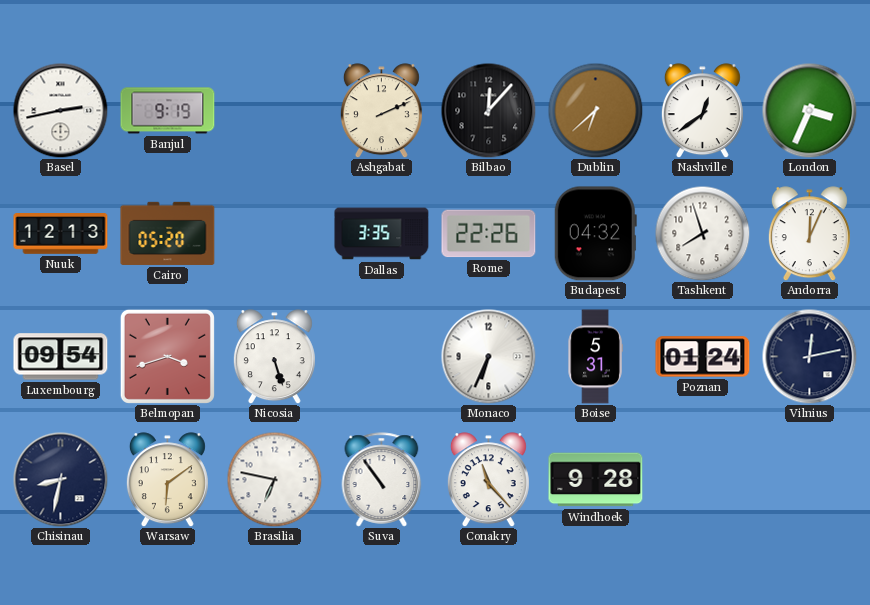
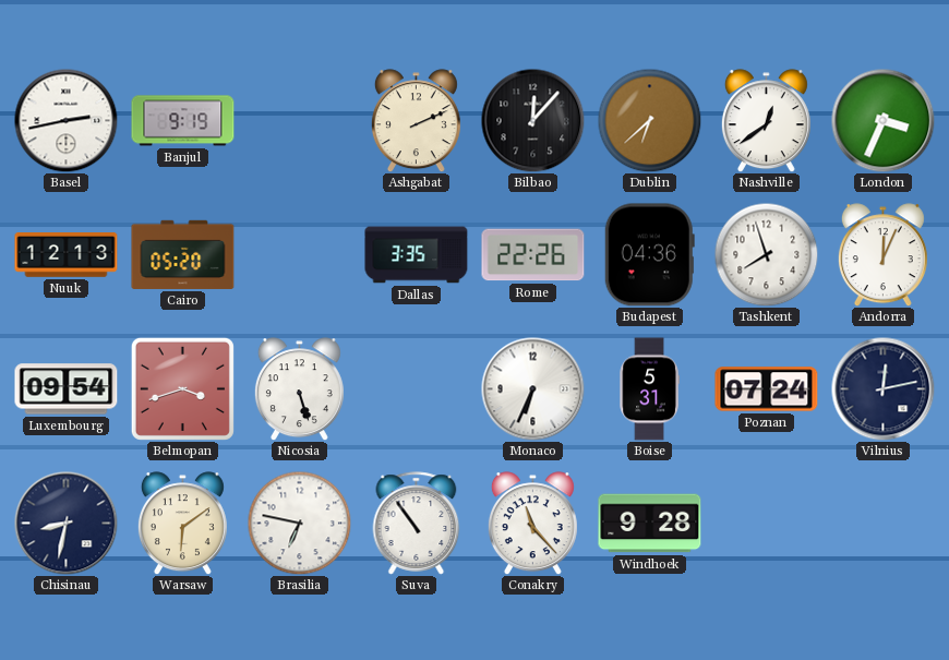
Budapest: 04:32 -> 04:36
Poznan: 01:24 -> 07:24
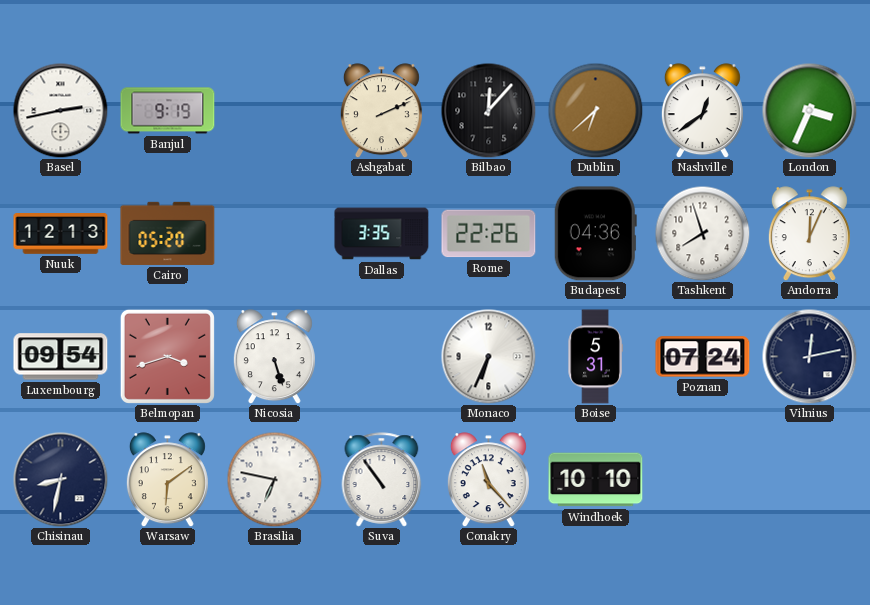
Windhoek: 9:28 -> 10:10
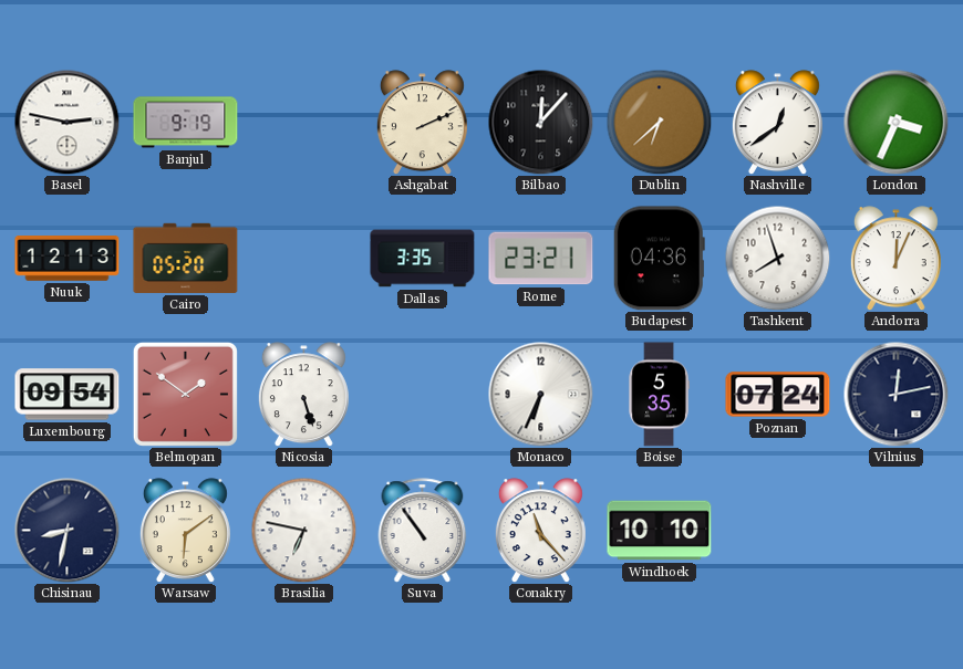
Basel: 2:43 -> 2:47
Rome: 22:26 -> 23:21
Belmopan: 3:42 -> 1:51
Boise: 5:31 -> 5:35
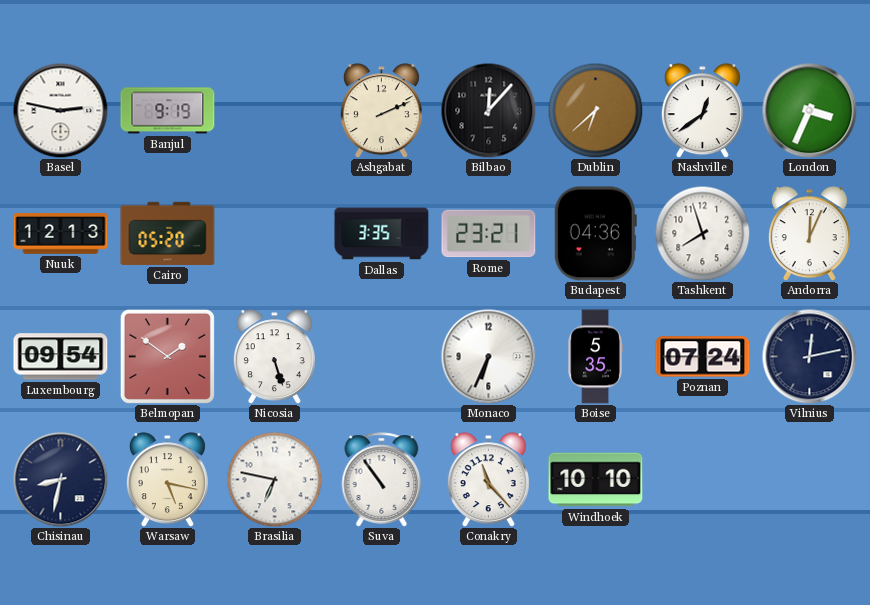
Warsaw: 6:09 -> 5:17
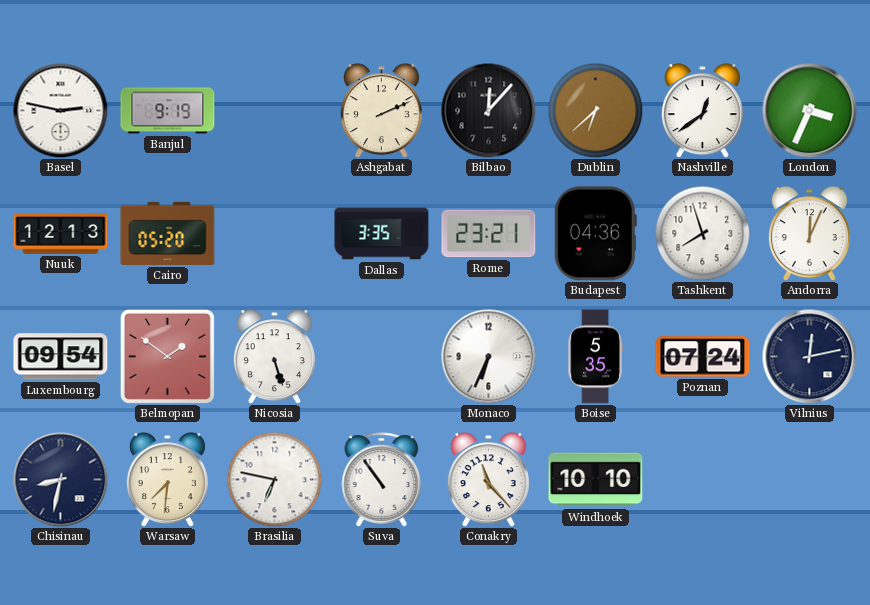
Warsaw: 5:17 -> 7:31
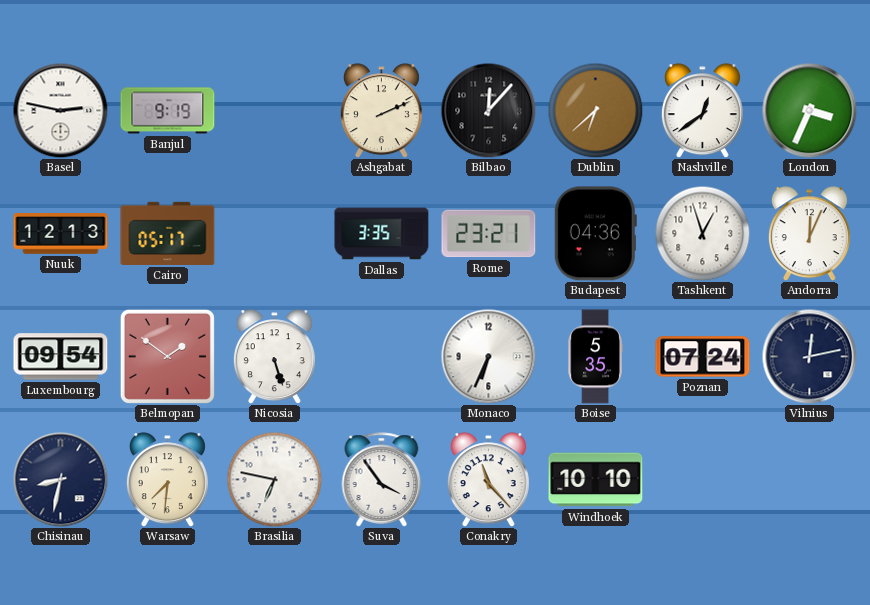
Cairo: 05:20 -> 05:17
Tashkent: 7:57 -> 12:57
Suva: 10:54 -> 3:54
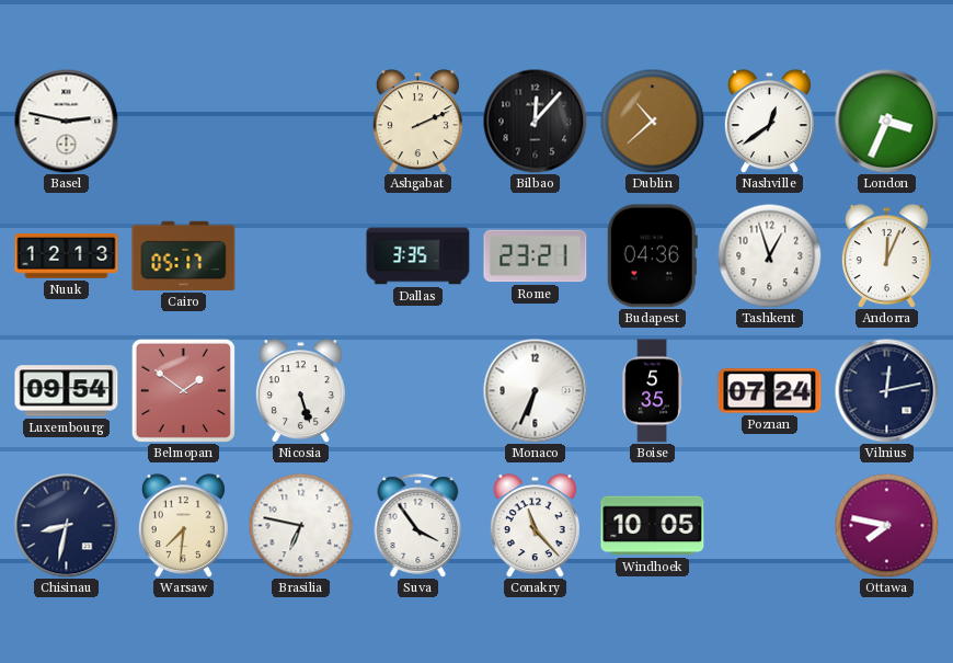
Banjul: 9:19 -> none
Dublin: 6:38 -> 10:38
Windhoek: 10:10 -> 10:05
Ottawa: none -> 7:47
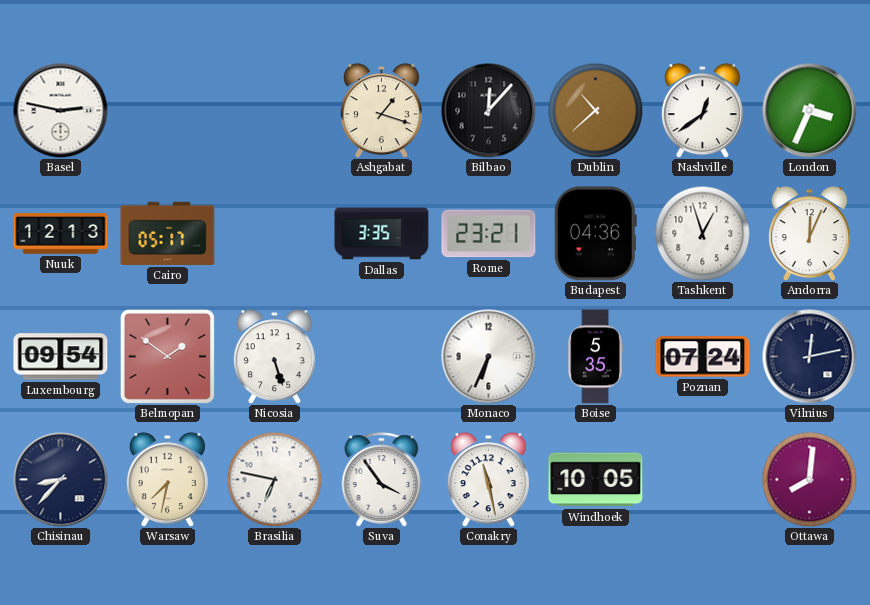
Ashgabat: 2:11 -> 1:18
Chisinau: 8:32 -> 8:37
Warsaw: 7:31 -> 7:32
Conakry: 11:23 -> 11:28
Ottawa: 7:47 -> 8:01
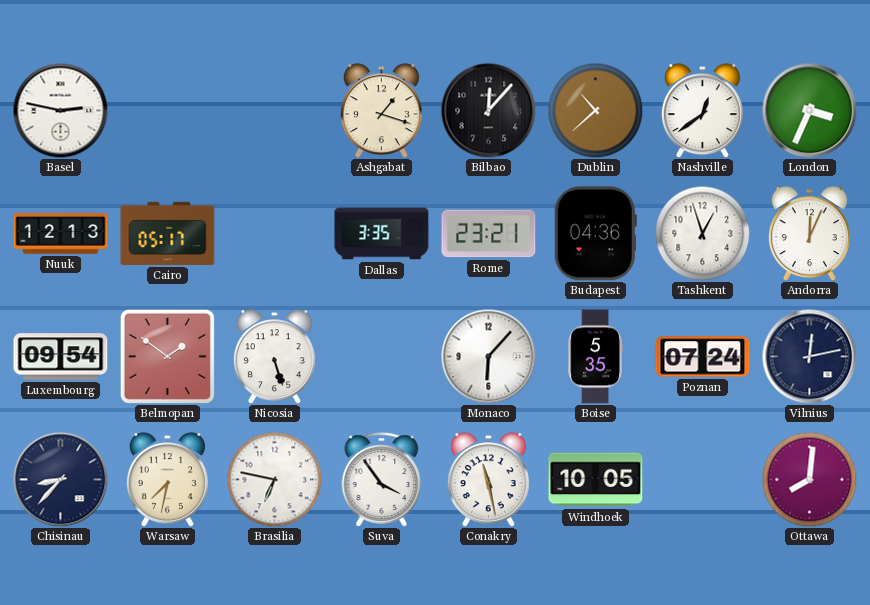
Monaco: 6:34 -> 6:07
